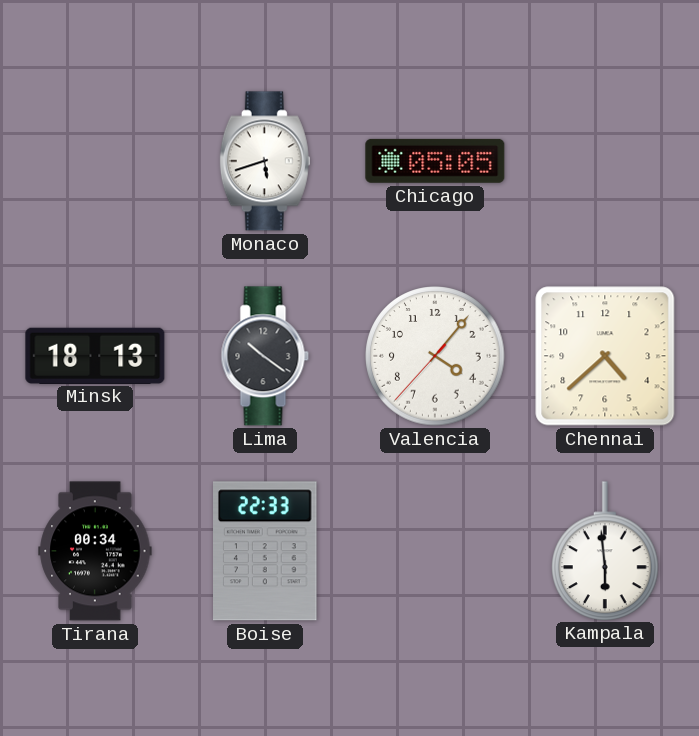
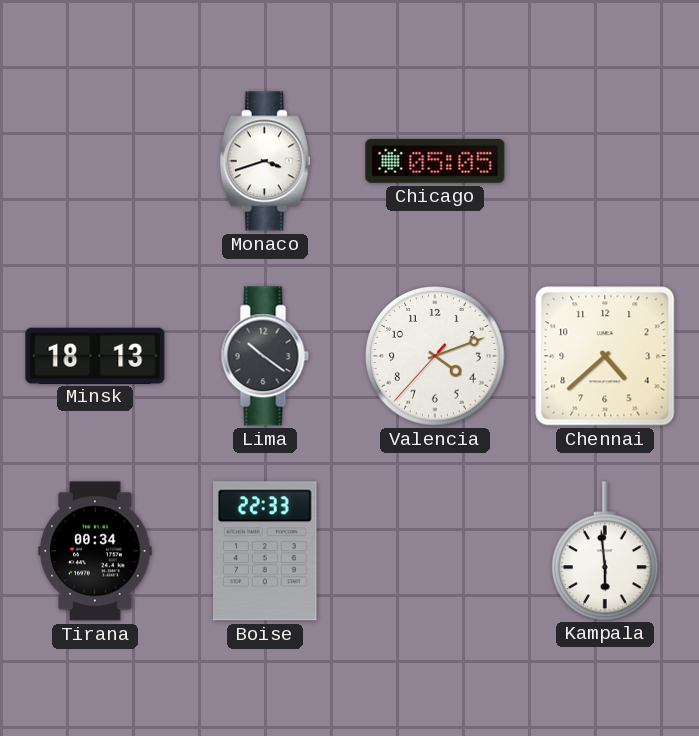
Monaco: 5:42 -> 3:42
Valencia: 4:06 -> 4:11
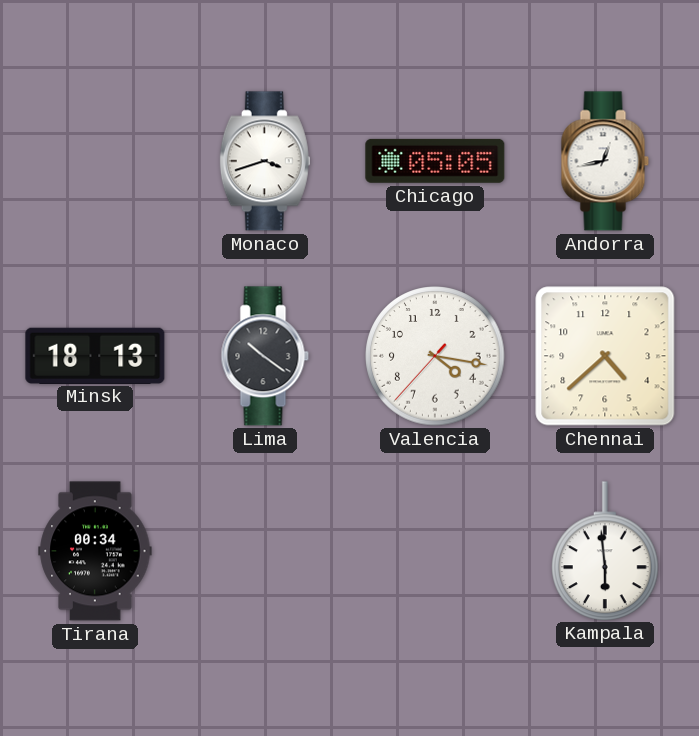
Andorra: none -> 12:43
Valencia: 4:11 -> 4:16
Boise: 22:33 -> none
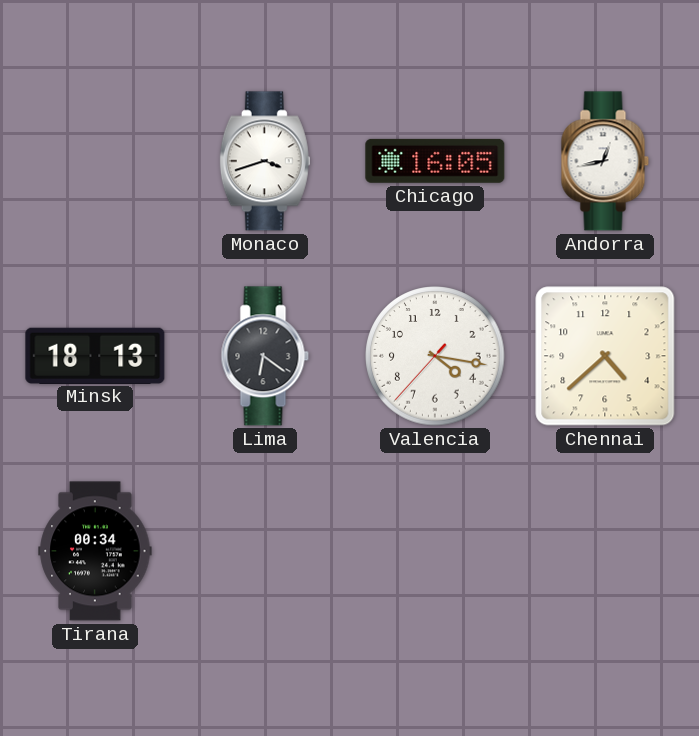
Chicago: 05:05 -> 16:05
Lima: 10:21 -> 6:21
Kampala: 5:59 -> none
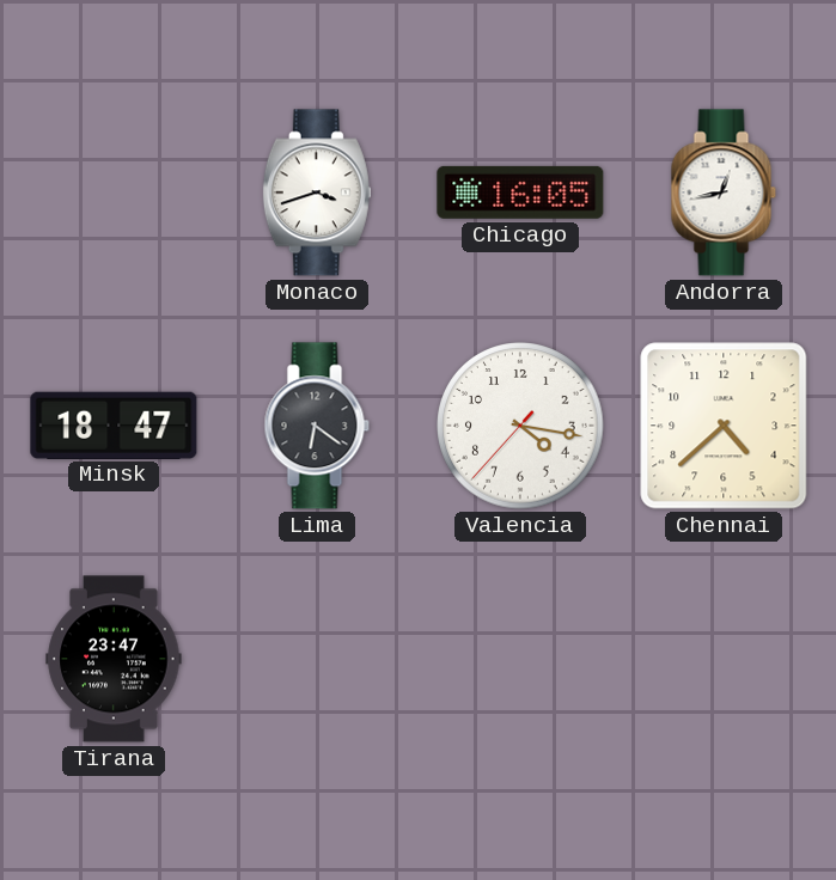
Minsk: 18:13 -> 18:47
Tirana: 00:34 -> 23:47
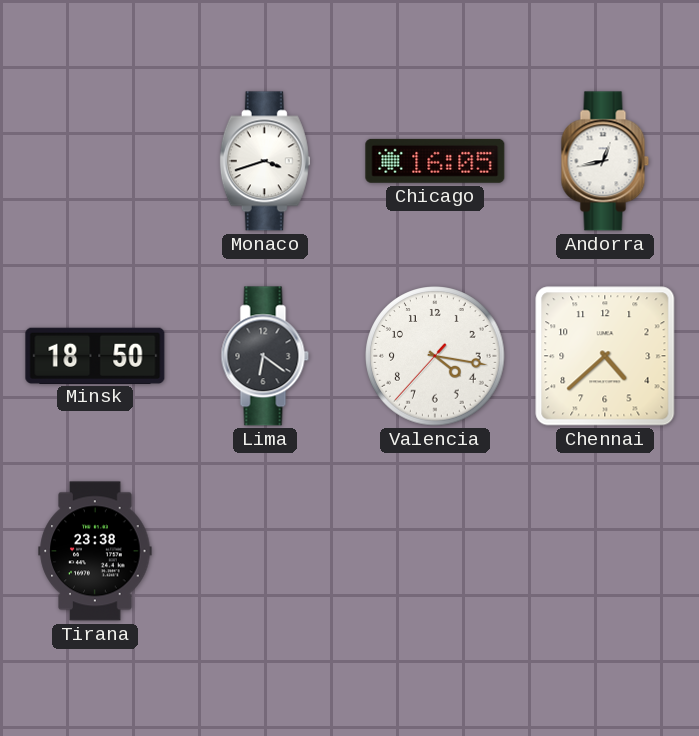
Minsk: 18:47 -> 18:50
Tirana: 23:47 -> 23:38
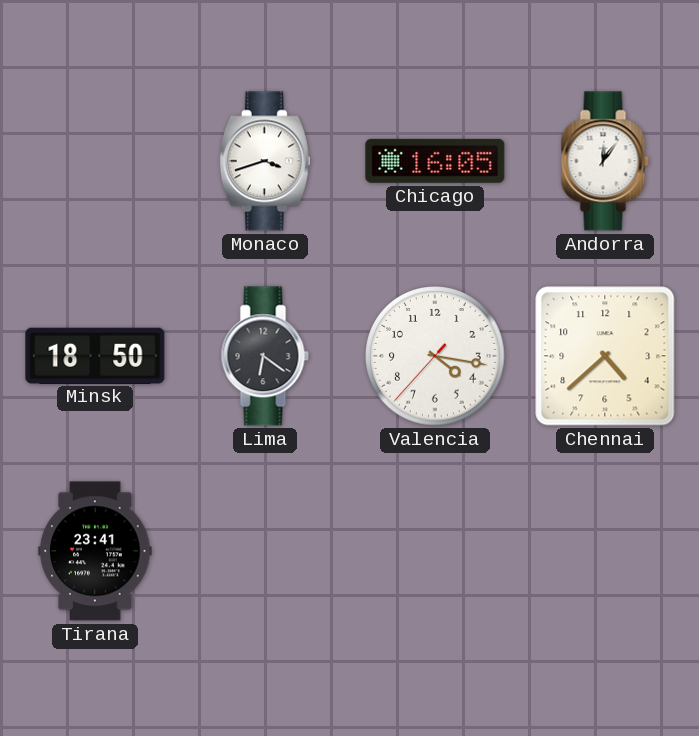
Andorra: 12:43 -> 12:06
Tirana: 23:38 -> 23:41
